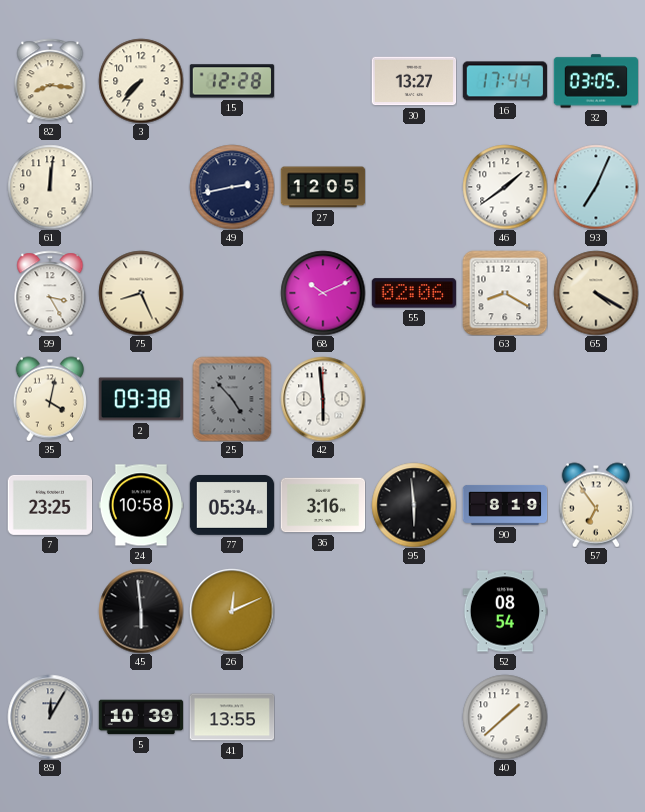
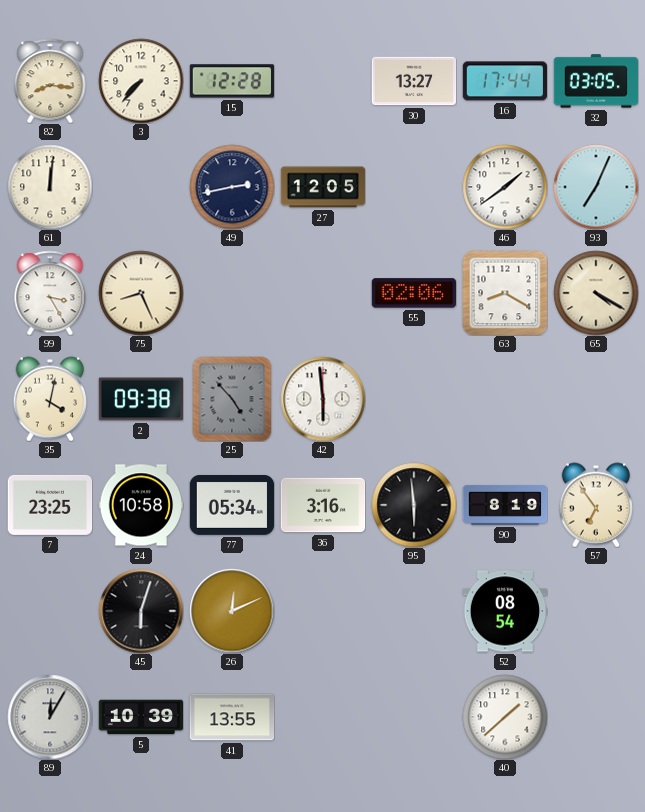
68: 10:11 -> none
45: 5:59 -> 6:03
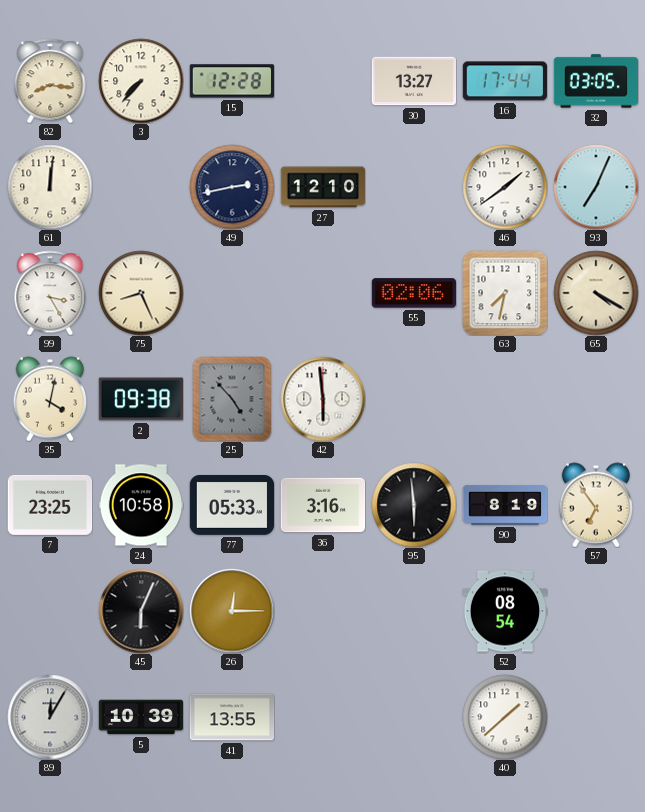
27: 12:05 -> 12:10
63: 8:20 -> 7:32
77: 05:34 -> 05:33
45: 6:03 -> 6:04
26: 12:11 -> 12:15
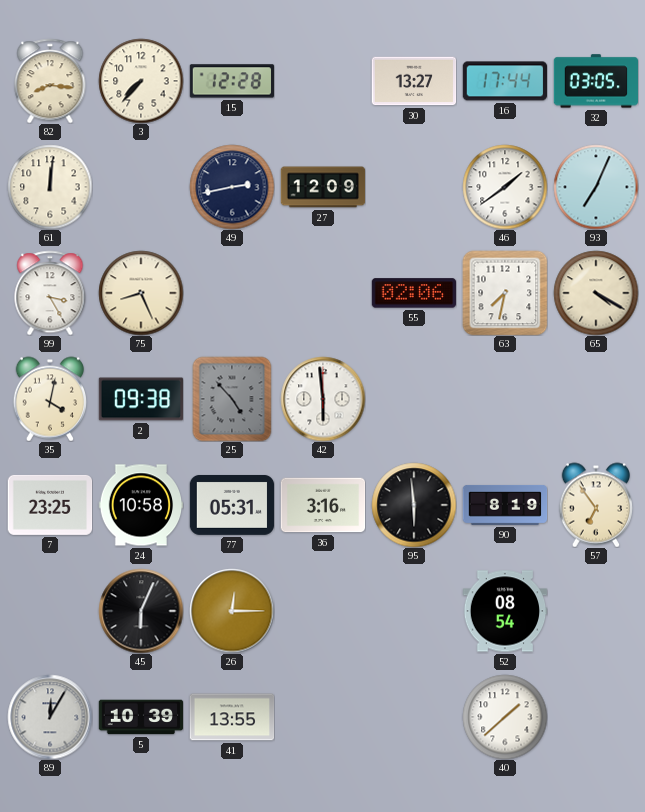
27: 12:10 -> 12:09
77: 05:33 -> 05:31
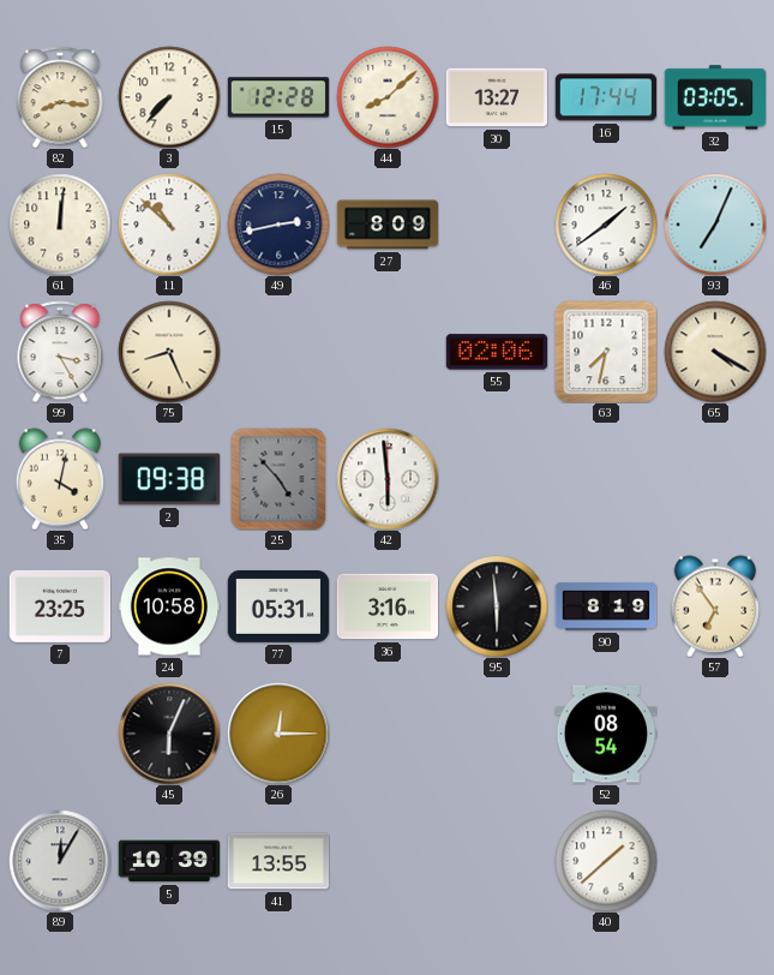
44: none -> 8:08
11: none -> 10:52
27: 12:09 -> 8:09
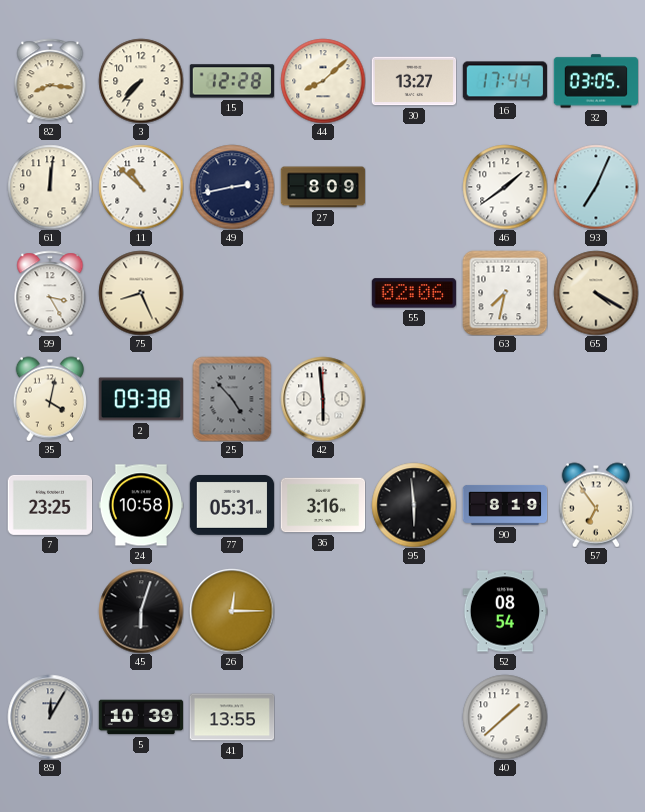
45: 6:04 -> 6:03
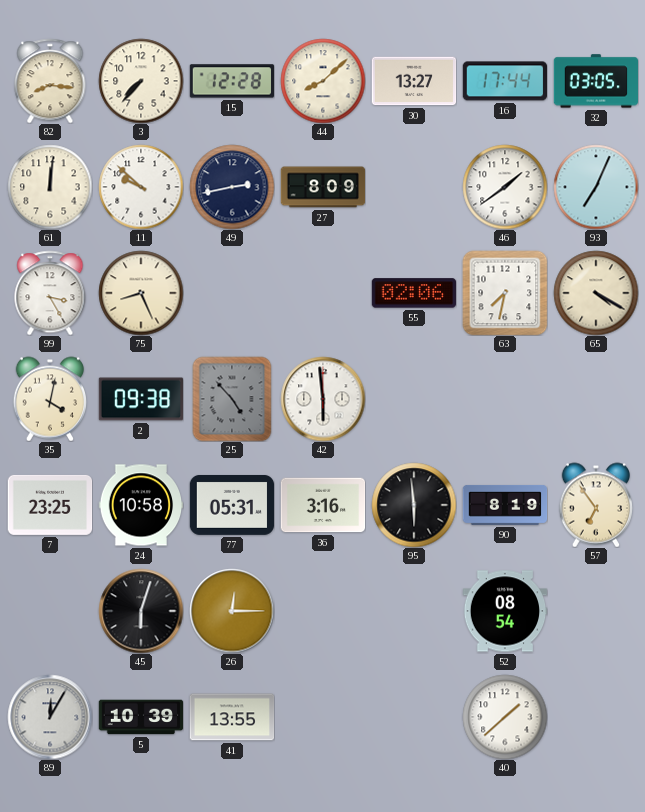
11: 10:52 -> 9:52
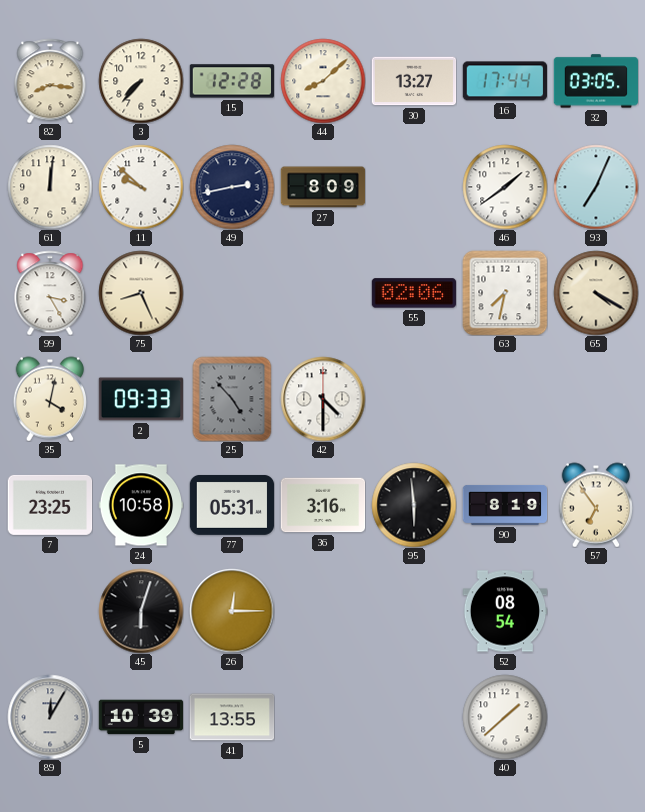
2: 09:38 -> 09:33
42: 5:59 -> 4:30
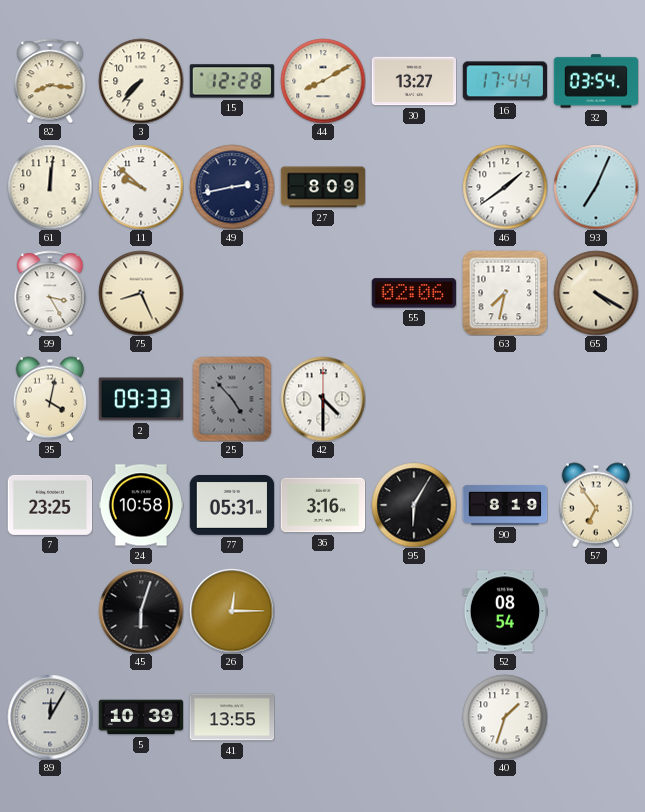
44: 8:08 -> 8:10
32: 03:05 -> 03:54
95: 5:59 -> 6:05
40: 1:38 -> 1:33
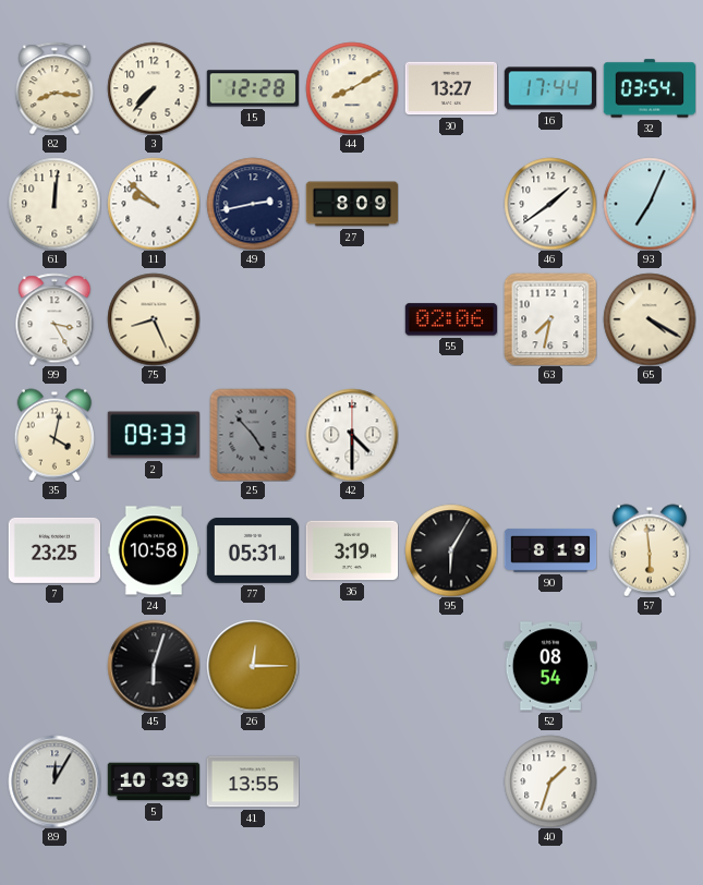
36: 3:16 -> 3:19
57: 6:54 -> 5:59
